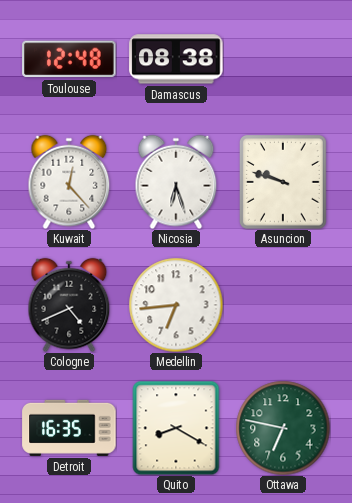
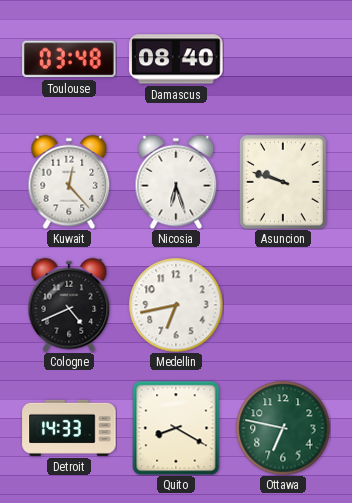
Toulouse: 12:48 -> 03:48
Damascus: 08:38 -> 08:40
Medellin: 6:44 -> 6:43
Detroit: 16:35 -> 14:33
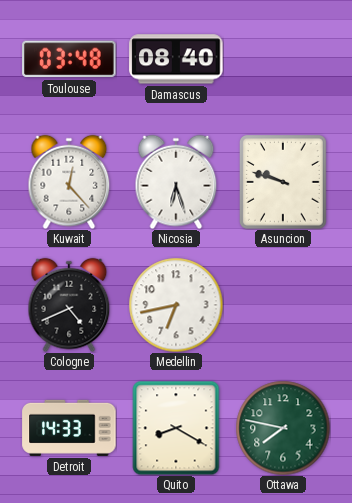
Ottawa: 6:47 -> 7:47
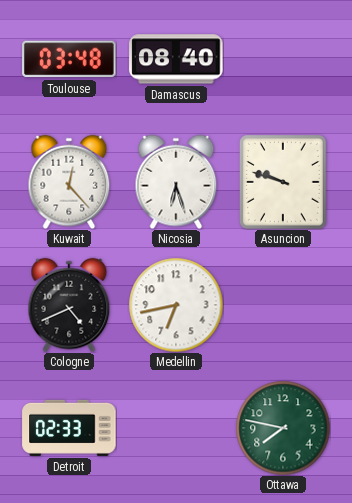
Detroit: 14:33 -> 02:33
Quito: 8:20 -> none
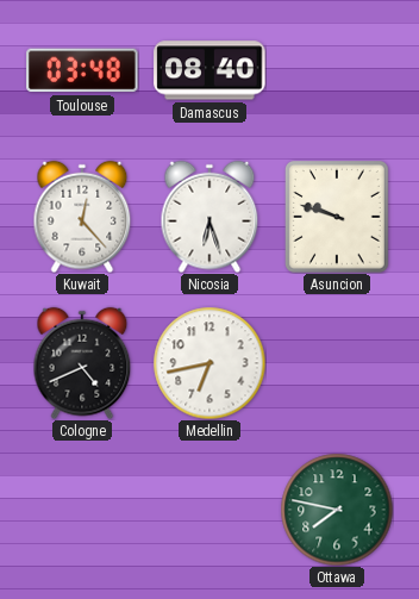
Detroit: 02:33 -> none
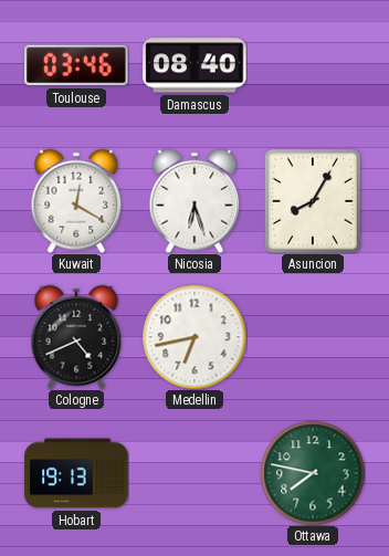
Toulouse: 03:48 -> 03:46
Kuwait: 12:23 -> 12:20
Asuncion: 9:48 -> 8:05
Hobart: none -> 19:13
